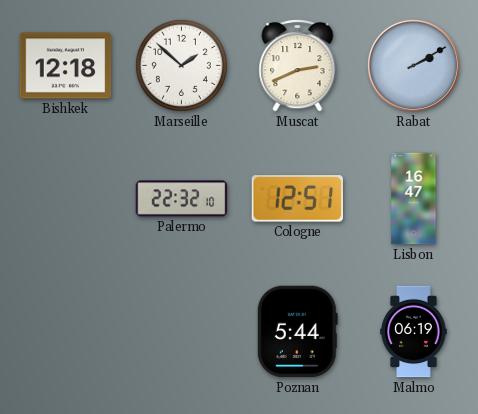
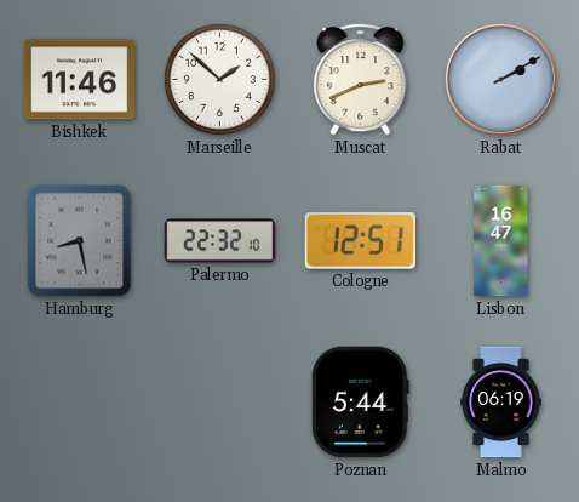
Bishkek: 12:18 -> 11:46
Hamburg: none -> 8:28
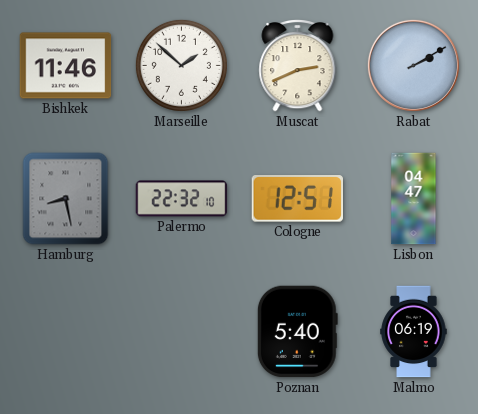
Lisbon: 16:47 -> 04:47
Poznan: 5:44 -> 5:40
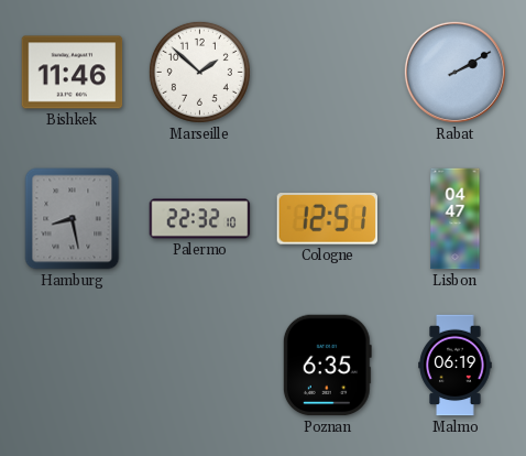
Muscat: 2:41 -> none
Poznan: 5:40 -> 6:35
